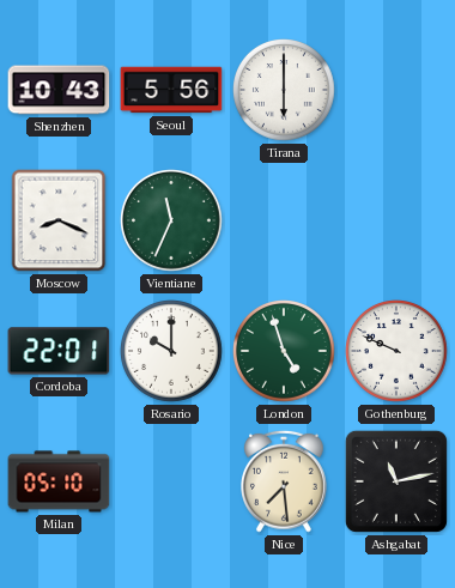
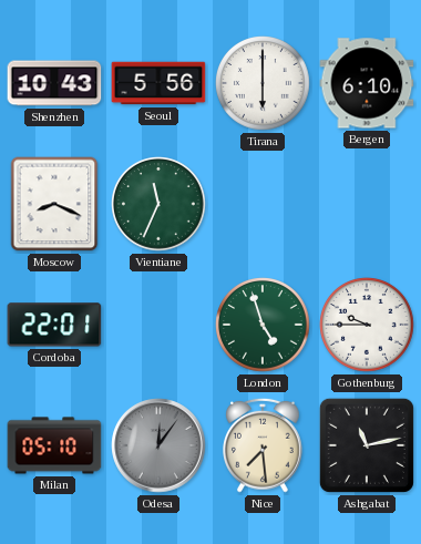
Bergen: none -> 6:10
Rosario: 10:00 -> none
Gothenburg: 9:49 -> 9:45
Odesa: none -> 12:06
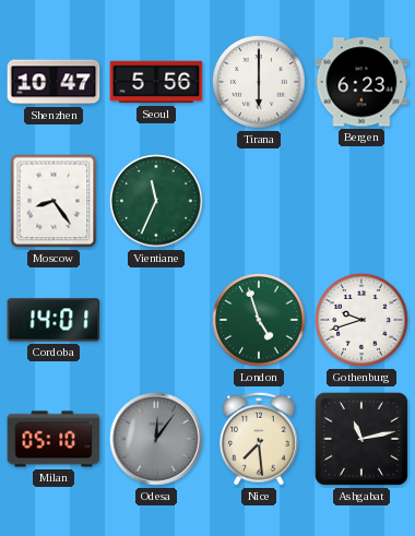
Shenzhen: 10:43 -> 10:47
Bergen: 6:10 -> 6:23
Moscow: 8:19 -> 8:24
Cordoba: 22:01 -> 14:01
Gothenburg: 9:45 -> 9:42
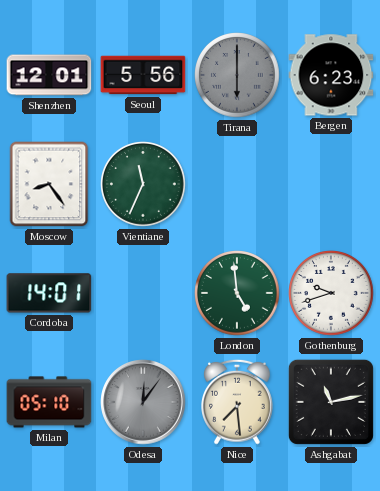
Shenzhen: 10:47 -> 12:01
Tirana dial: white -> grey
London: 4:57 -> 4:59
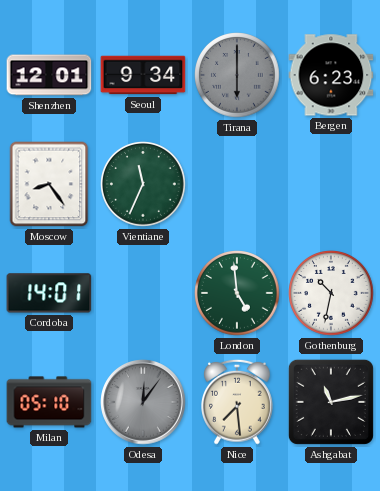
Seoul: 5:56 -> 9:34
Gothenburg: 9:42 -> 10:32
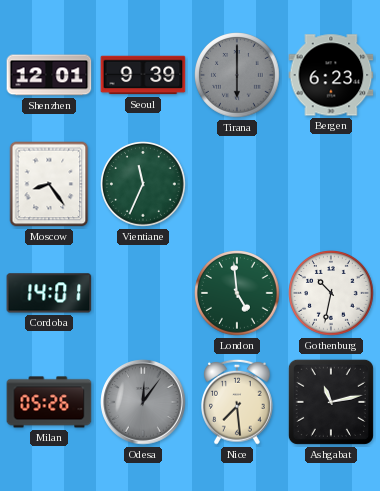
Seoul: 9:34 -> 9:39
Milan: 05:10 -> 05:26
